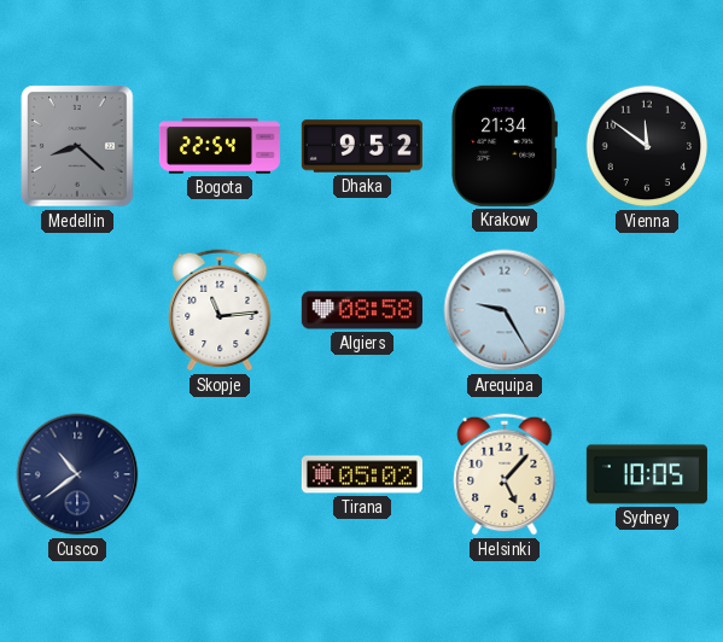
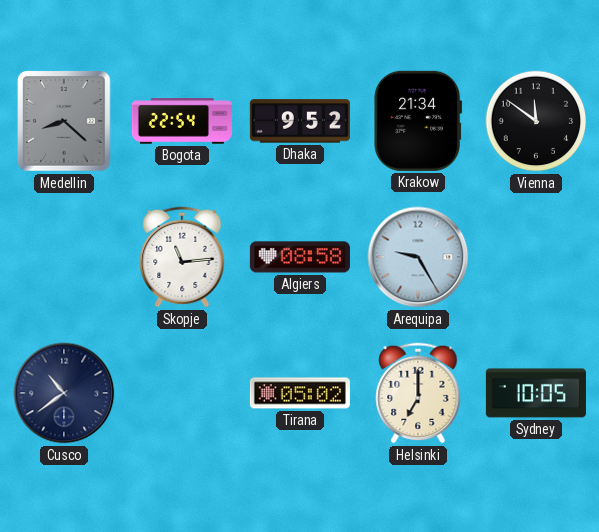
Helsinki: 5:07 -> 7:00
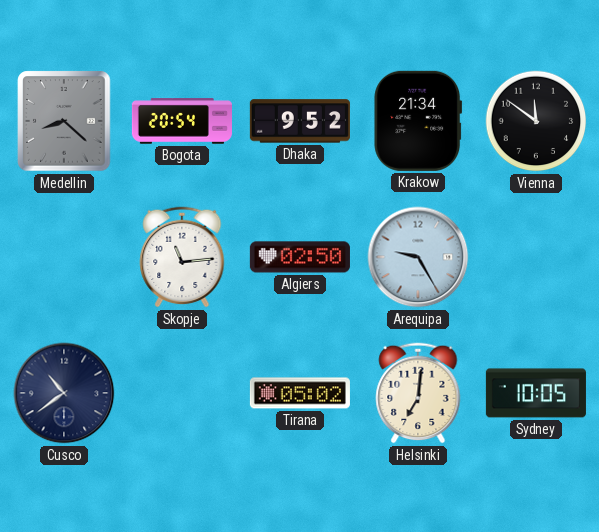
Bogota: 22:54 -> 20:54
Algiers: 08:58 -> 02:50
Helsinki: 7:00 -> 7:01
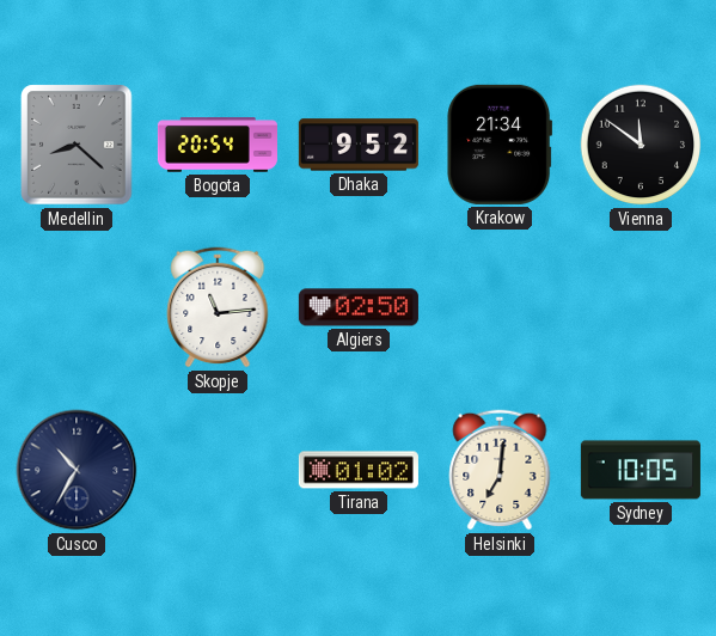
Arequipa: 9:25 -> none
Cusco: 10:39 -> 10:35
Tirana: 05:02 -> 01:02
